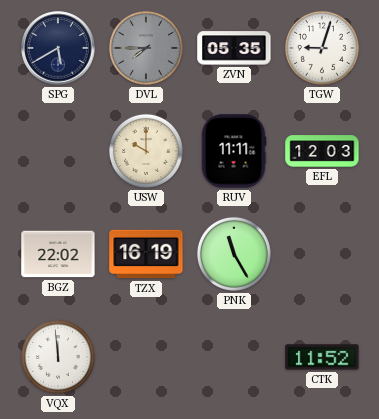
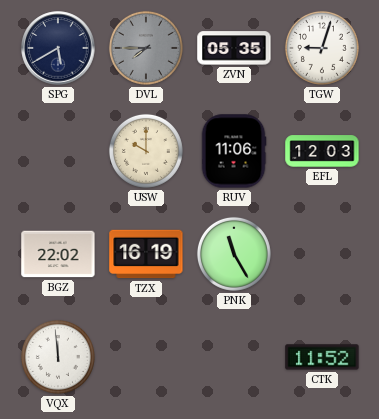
RUV: 11:11 -> 11:06
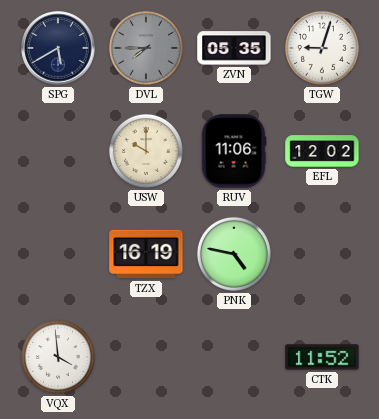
EFL: 12:03 -> 12:02
BGZ: 22:02 -> none
PNK: 11:25 -> 4:47
VQX: 11:59 -> 3:59
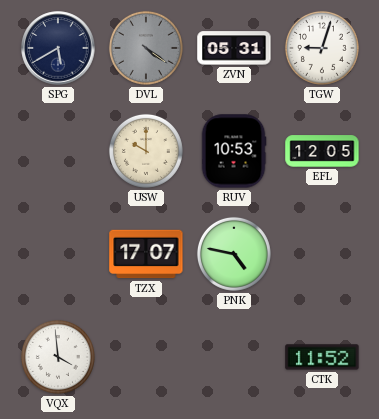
DVL: 7:45 -> 4:21
ZVN: 05:35 -> 05:31
RUV: 11:06 -> 10:53
EFL: 12:02 -> 12:05
TZX: 16:19 -> 17:07
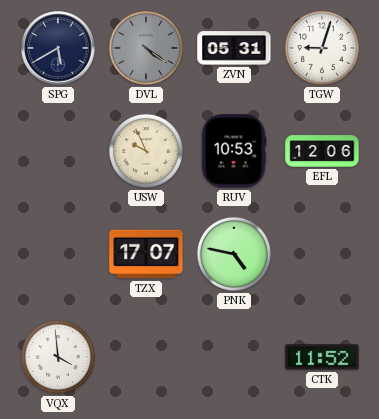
USW: 10:00 -> 9:56
EFL: 12:05 -> 12:06
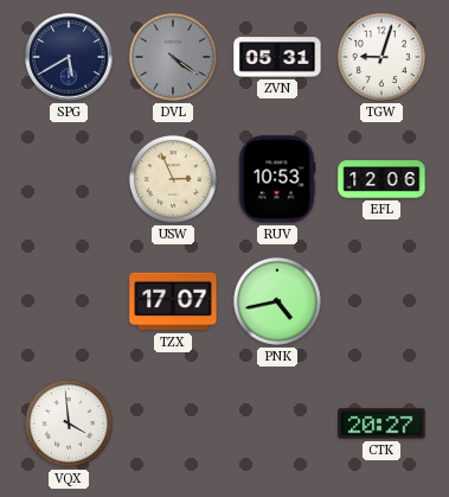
USW: 9:56 -> 2:56
PNK: 4:47 -> 4:43
CTK: 11:52 -> 20:27
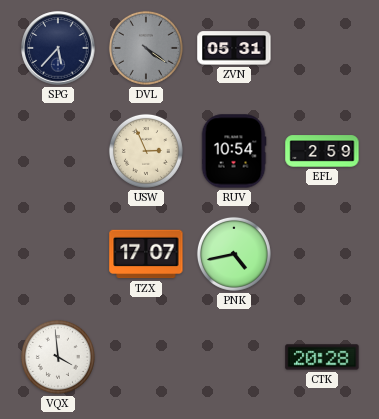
SPG: 5:40 -> 5:37
TGW: 9:03 -> none
RUV: 10:53 -> 10:54
EFL: 12:06 -> 2:59
CTK: 20:27 -> 20:28
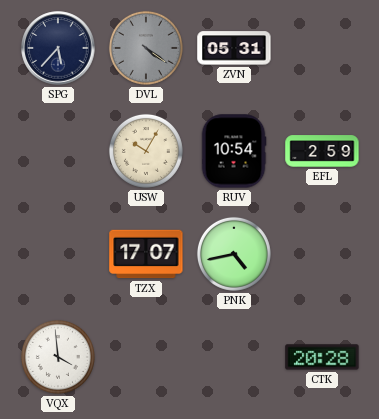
USW: 2:56 -> 10:05
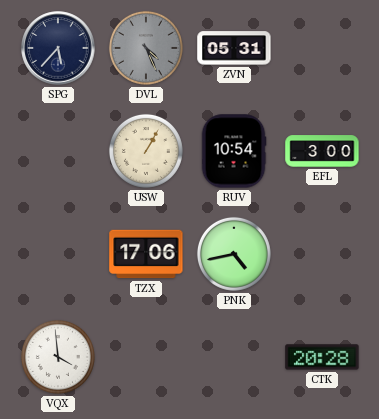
DVL: 4:21 -> 4:26
USW: 10:05 -> 1:05
EFL: 2:59 -> 3:00
TZX: 17:07 -> 17:06
